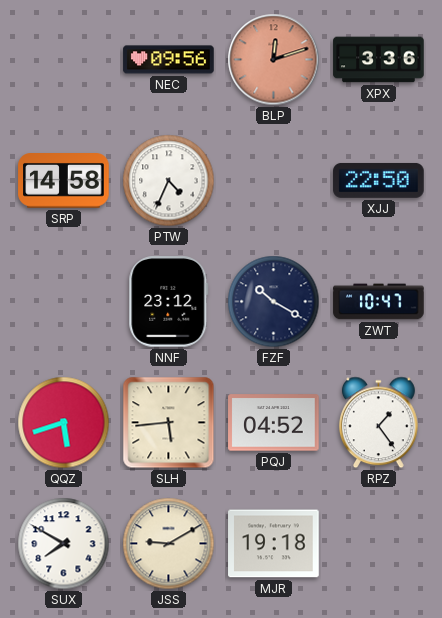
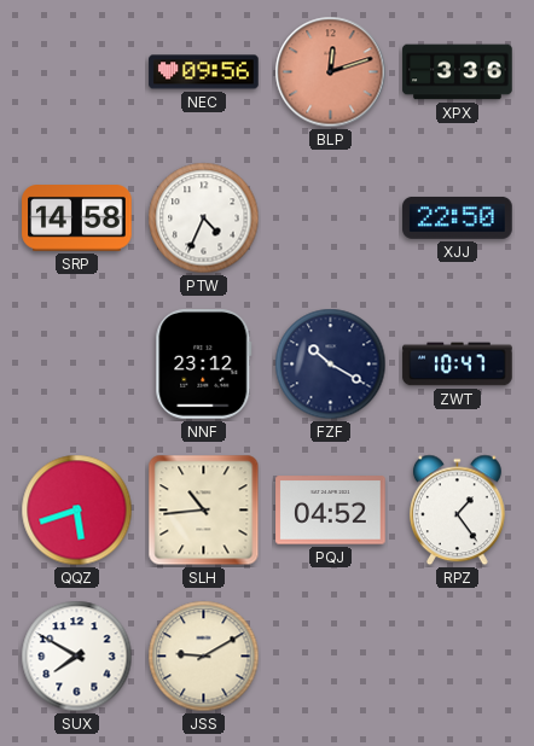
SLH: 5:44 -> 10:44
MJR: 19:18 -> none
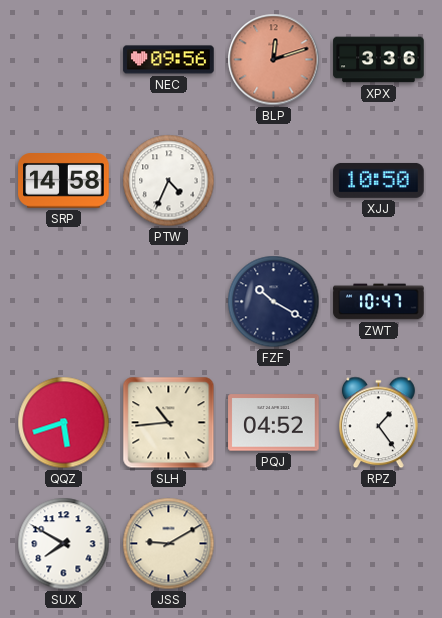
XJJ: 22:50 -> 10:50
NNF: 23:12 -> none
